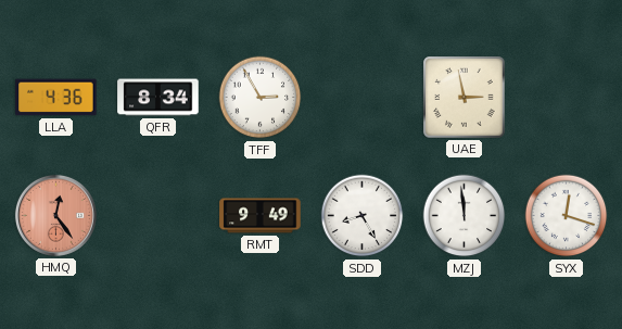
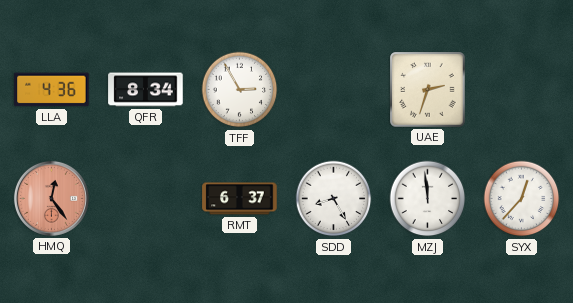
UAE: 2:58 -> 2:33
RMT: 9:49 -> 6:37
SYX: 12:18 -> 12:37
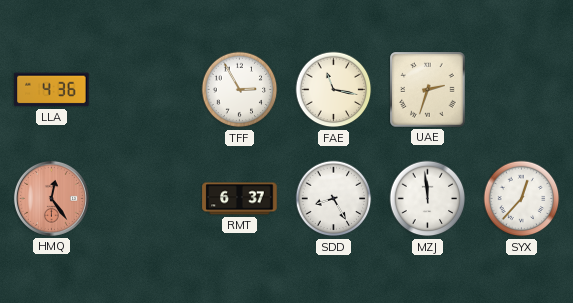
QFR: 8:34 -> none
FAE: none -> 11:17
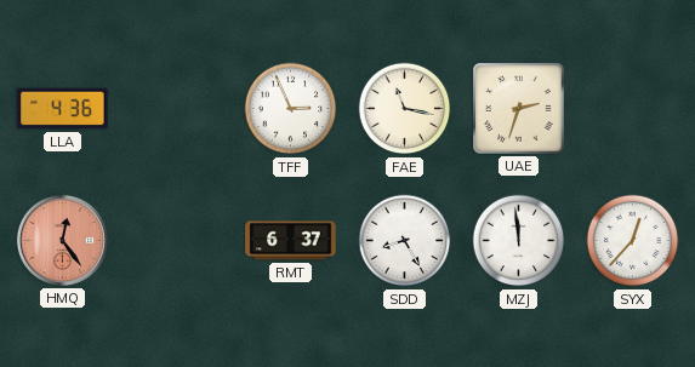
TFF: 2:55 -> 2:56
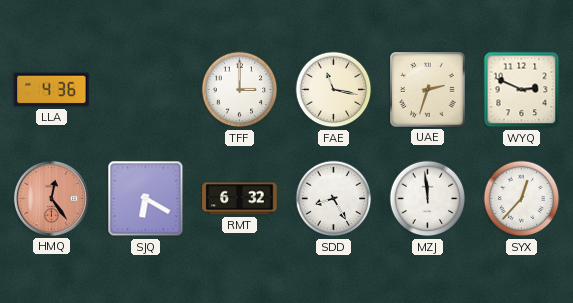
TFF: 2:56 -> 3:00
WYQ: none -> 2:49
SJQ: none -> 6:20
RMT: 6:37 -> 6:32
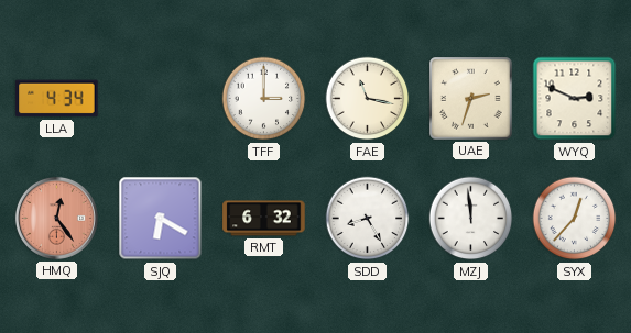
LLA: 4:36 -> 4:34
